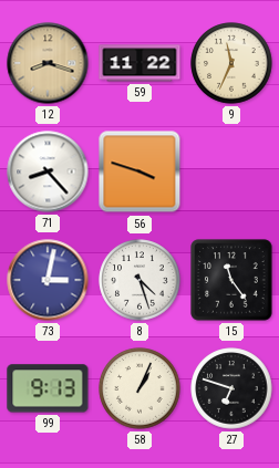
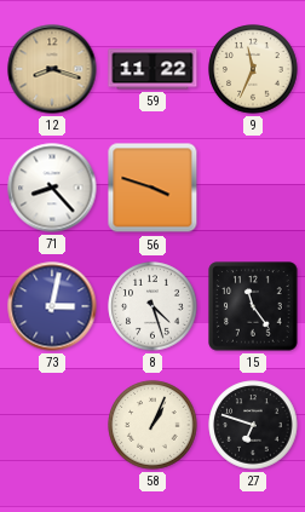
99: 9:13 -> none
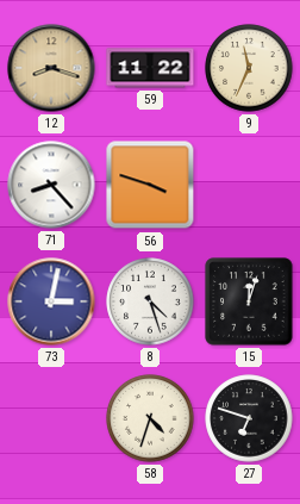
15: 11:24 -> 12:03
58: 1:04 -> 4:33
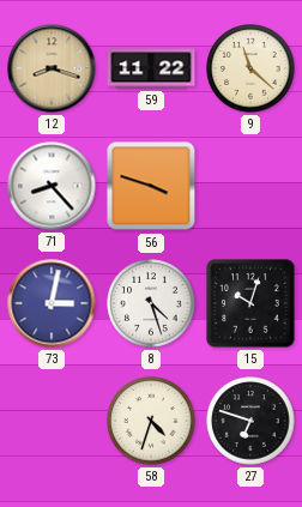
9: 11:34 -> 11:22
15: 12:03 -> 10:03
